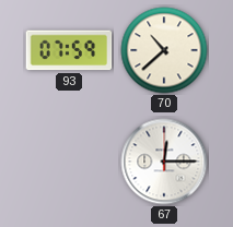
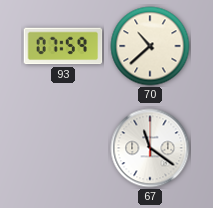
67: 12:15 -> 11:21
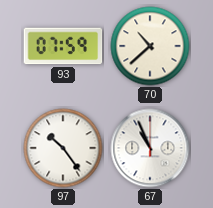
97: none -> 10:24
67: 11:21 -> 10:56
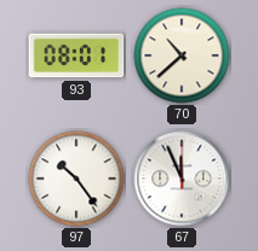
93: 07:59 -> 08:01
67: 10:56 -> 11:56
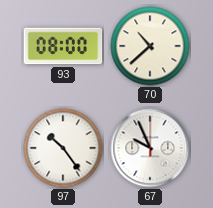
93: 08:01 -> 08:00
67: 11:56 -> 9:56
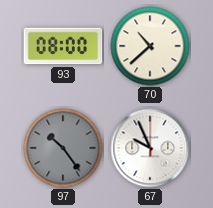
97 dial: white -> grey
